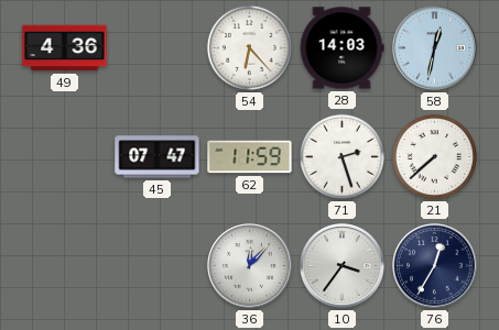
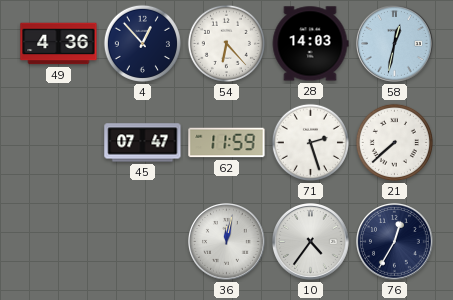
4: none -> 12:53
36: 12:07 -> 12:02
10: 3:36 -> 4:36
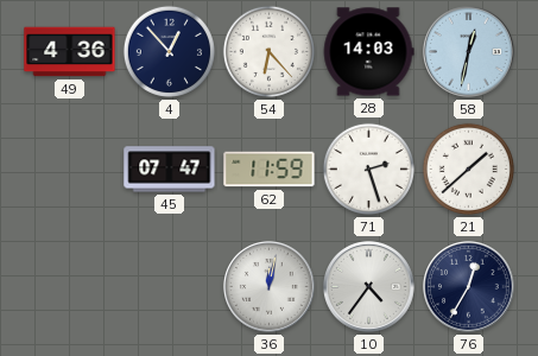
21: 7:38 -> 1:38
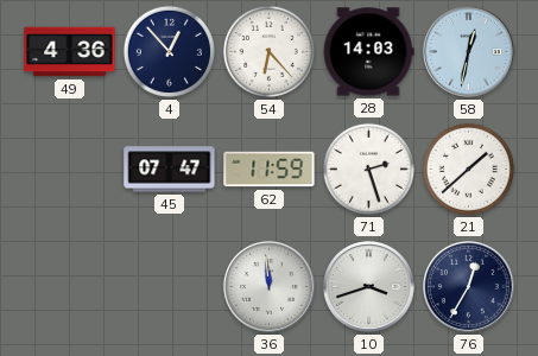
36: 12:02 -> 11:59
10: 4:36 -> 3:42
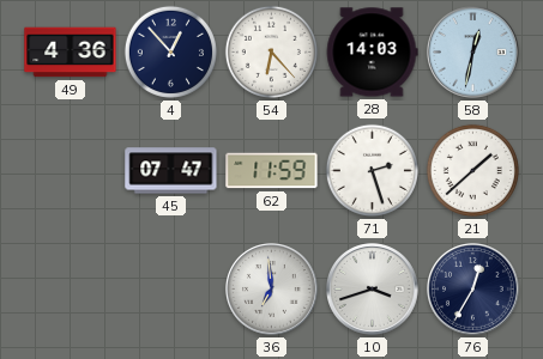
36: 11:59 -> 6:59
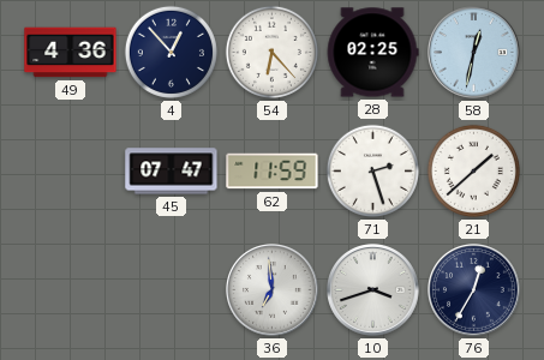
28: 14:03 -> 02:25
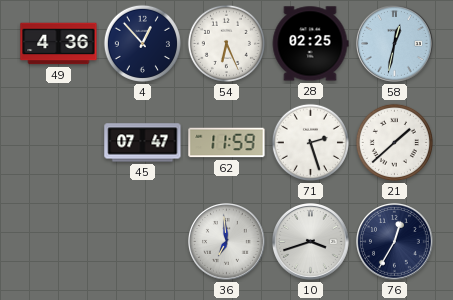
54: 6:23 -> 6:26
